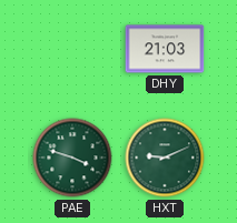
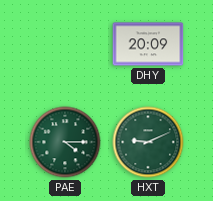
DHY: 21:03 -> 20:09
PAE: 3:48 -> 4:15
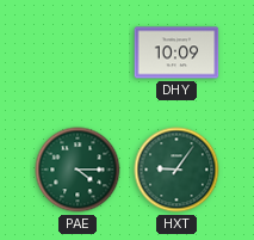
DHY: 20:09 -> 10:09
HXT: 9:11 -> 9:06
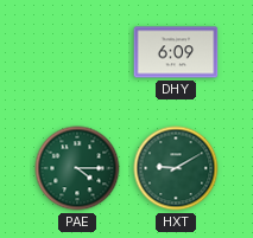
DHY: 10:09 -> 6:09
HXT: 9:06 -> 9:10
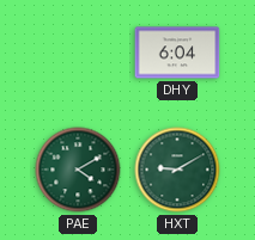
DHY: 6:09 -> 6:04
PAE: 4:15 -> 4:10
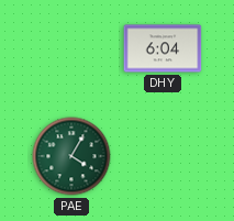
PAE: 4:10 -> 4:05
HXT: 9:10 -> none
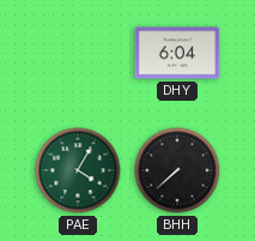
BHH: none -> 7:38
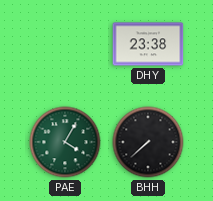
DHY: 6:04 -> 23:38
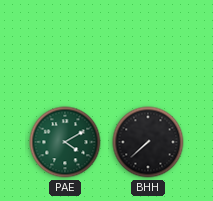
DHY: 23:38 -> none
PAE: 4:05 -> 4:10
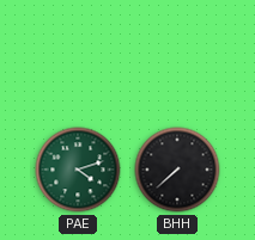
PAE: 4:10 -> 4:12
